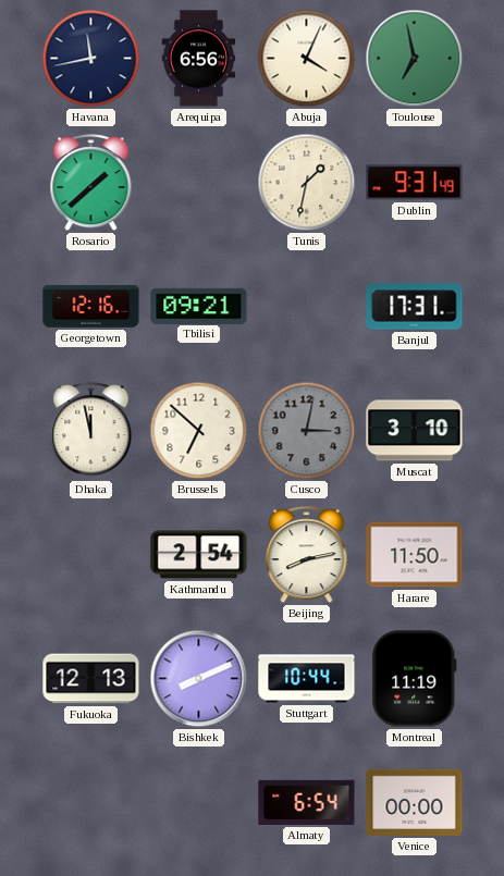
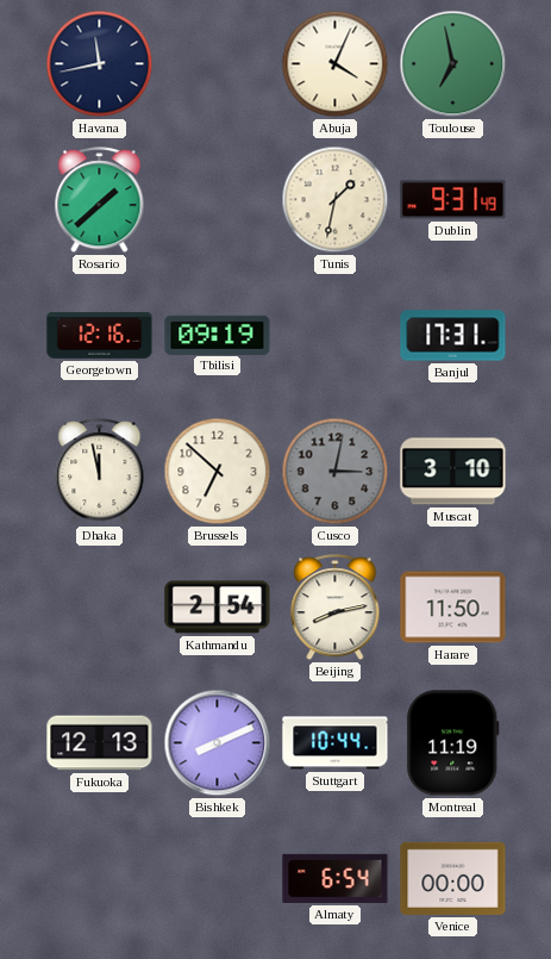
Arequipa: 6:56 -> none
Tbilisi: 09:21 -> 09:19
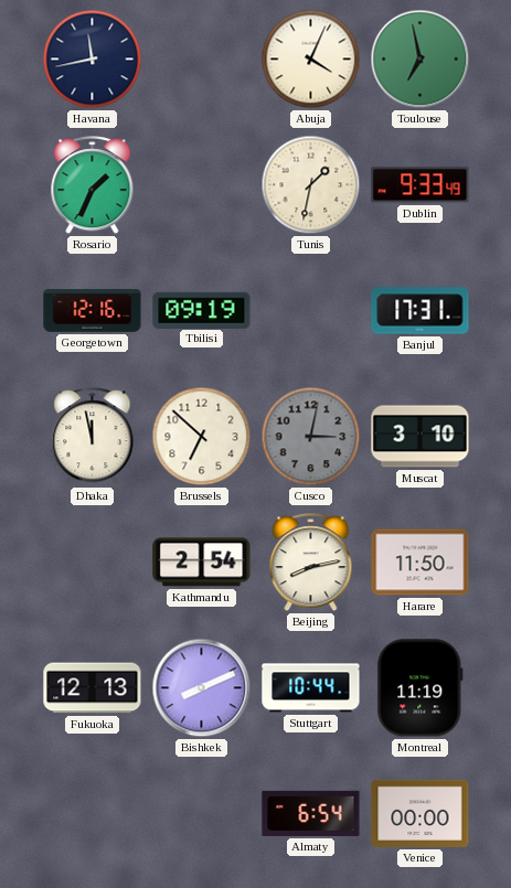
Rosario: 1:38 -> 1:34
Dublin: 9:31 -> 9:33
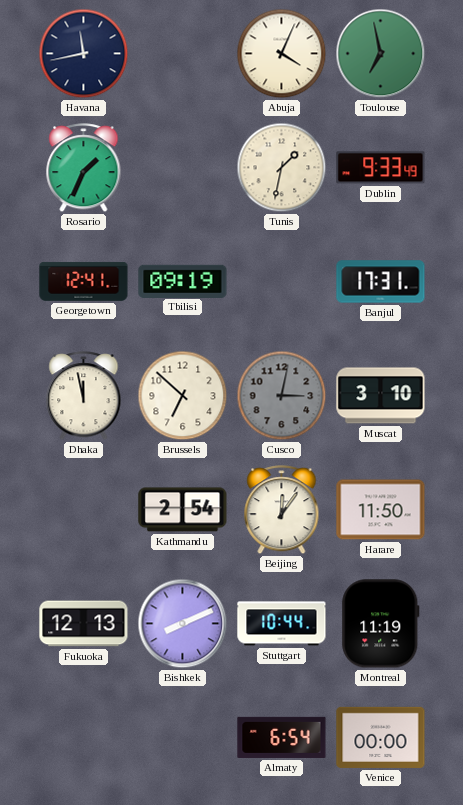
Georgetown: 12:16 -> 12:41
Beijing: 8:13 -> 12:06
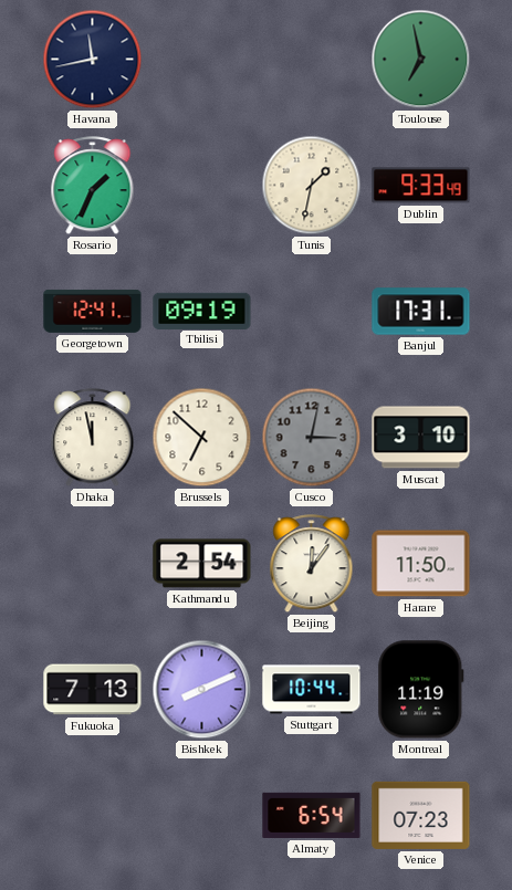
Abuja: 4:04 -> none
Fukuoka: 12:13 -> 7:13
Venice: 00:00 -> 07:23
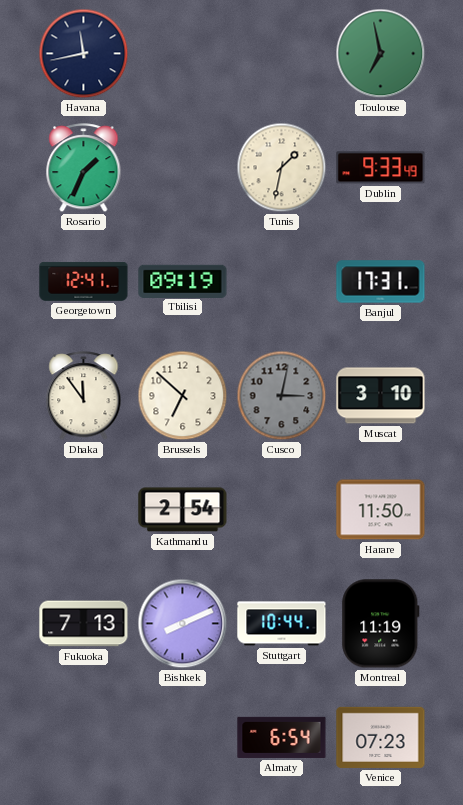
Dhaka: 11:58 -> 11:54
Beijing: 12:06 -> none
